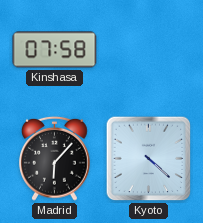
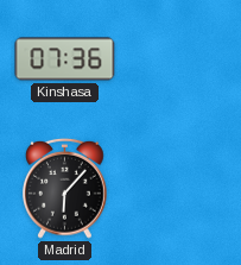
Kinshasa: 07:58 -> 07:36
Kyoto: 4:22 -> none
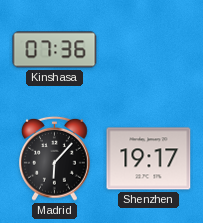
Shenzhen: none -> 19:17
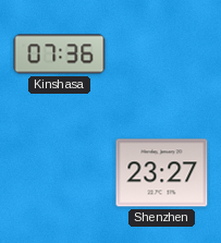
Madrid: 6:07 -> none
Shenzhen: 19:17 -> 23:27
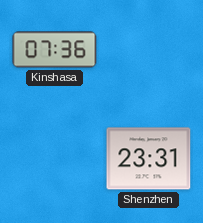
Shenzhen: 23:27 -> 23:31
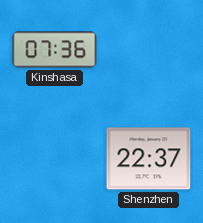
Shenzhen: 23:31 -> 22:37
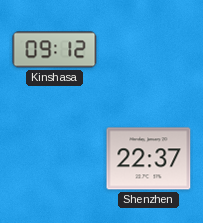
Kinshasa: 07:36 -> 09:12
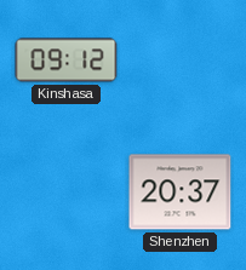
Shenzhen: 22:37 -> 20:37
